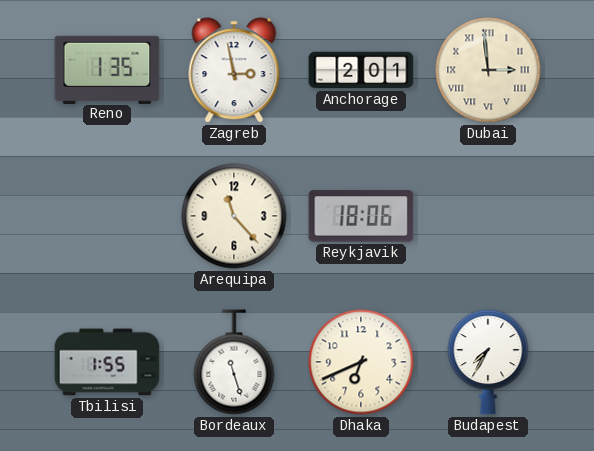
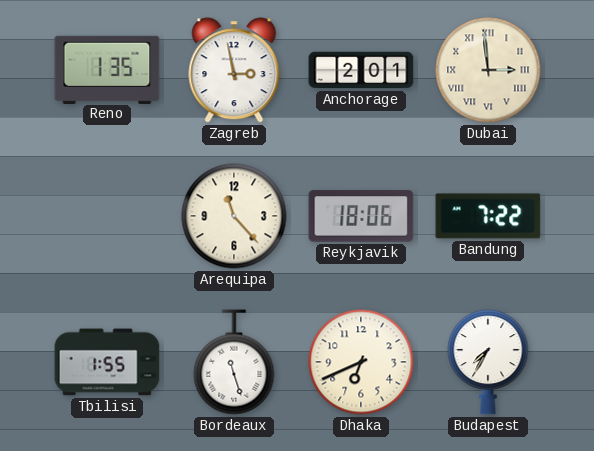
Bandung: none -> 7:22
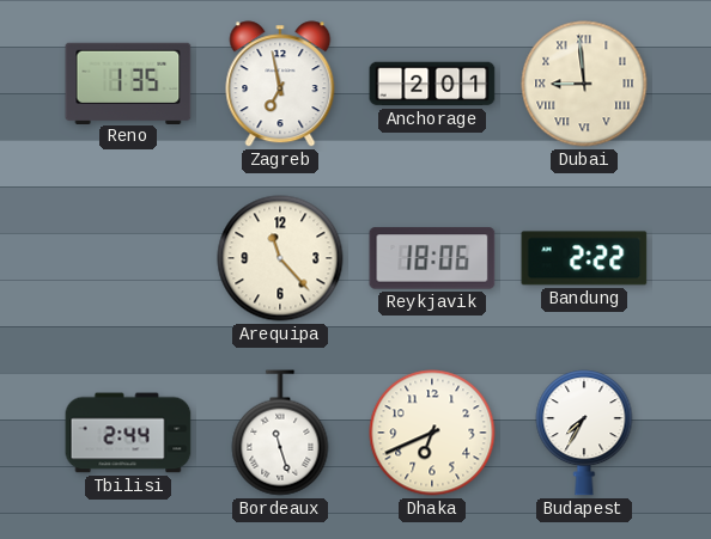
Zagreb: 2:58 -> 6:58
Dubai: 2:59 -> 8:59
Bandung: 7:22 -> 2:22
Tbilisi: 1:55 -> 2:44
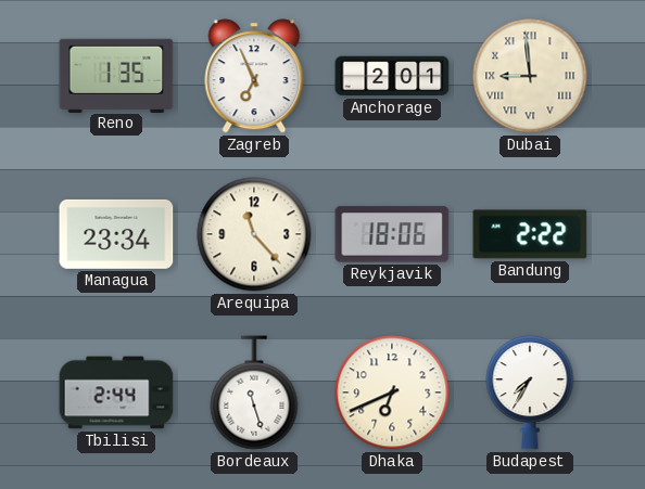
Zagreb: 6:58 -> 6:56
Managua: none -> 23:34
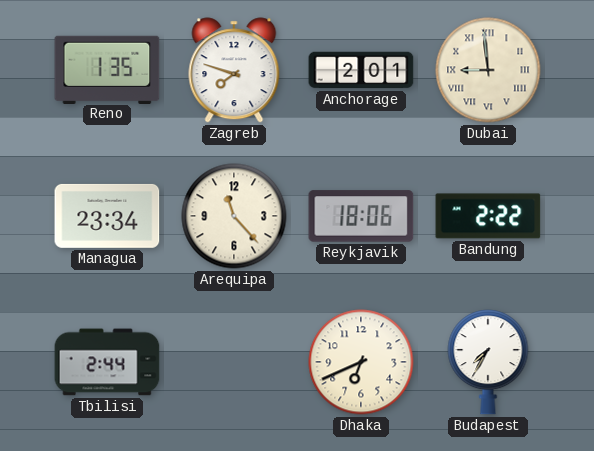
Zagreb: 6:56 -> 7:48
Bordeaux: 11:27 -> none
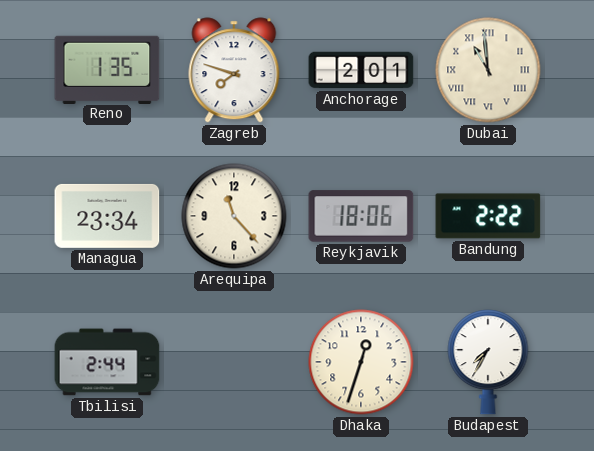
Dubai: 8:59 -> 10:59
Dhaka: 6:41 -> 12:33
